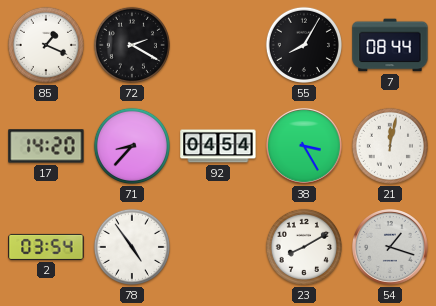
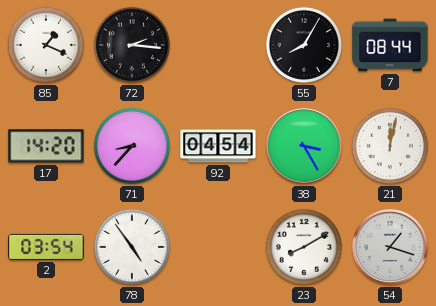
72: 2:20 -> 2:16
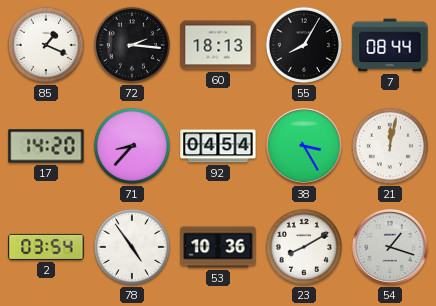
60: none -> 18:13
53: none -> 10:36
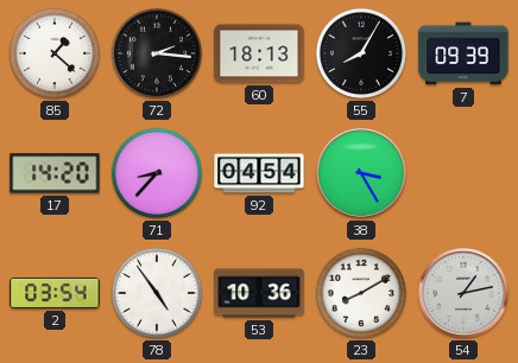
85: 1:19 -> 1:22
7: 08:44 -> 09:39
21: 12:02 -> none
54: 1:18 -> 1:13
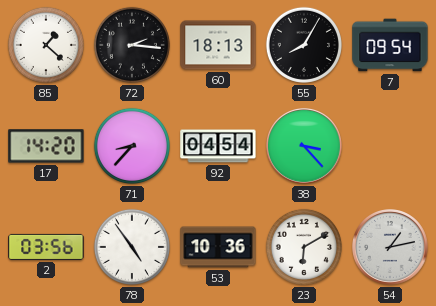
7: 09:39 -> 09:54
38: 3:25 -> 3:23
2: 03:54 -> 03:56
23: 8:10 -> 6:10
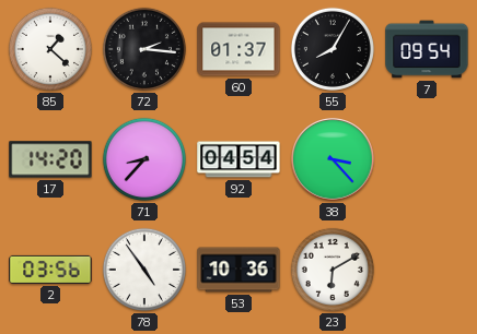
60: 18:13 -> 01:37
54: 1:13 -> none
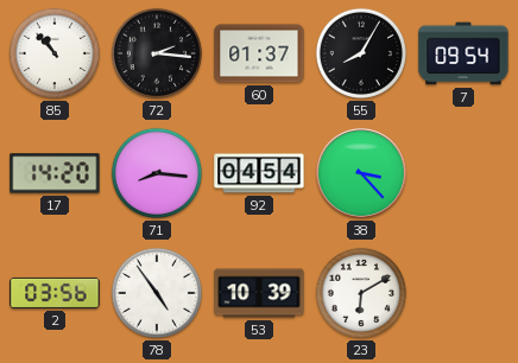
85: 1:22 -> 10:53
71: 8:37 -> 8:16
53: 10:36 -> 10:39
